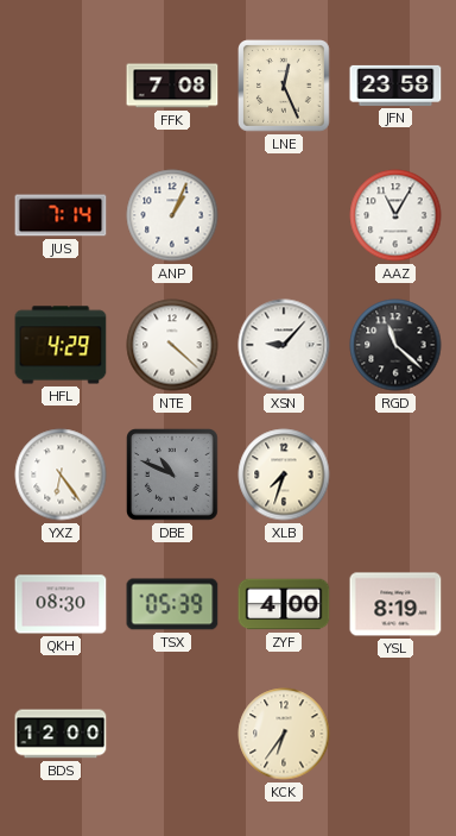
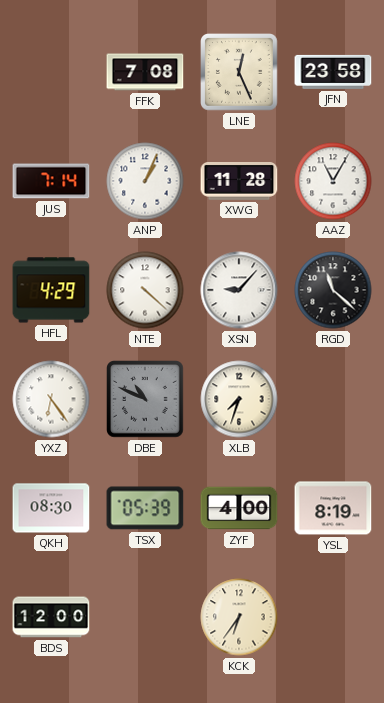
XWG: none -> 11:28
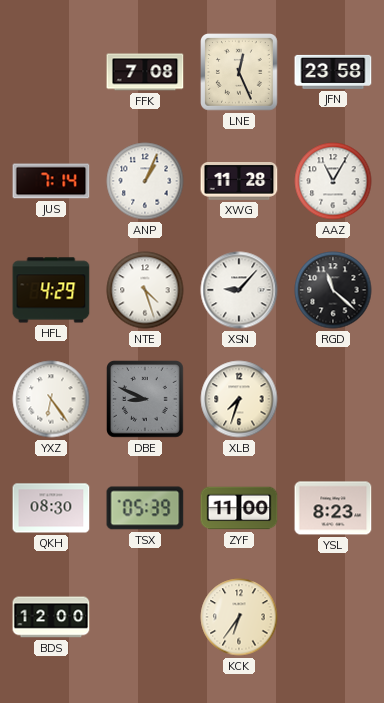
NTE: 4:22 -> 4:27
DBE: 10:49 -> 8:49
ZYF: 4:00 -> 11:00
YSL: 8:19 -> 8:23
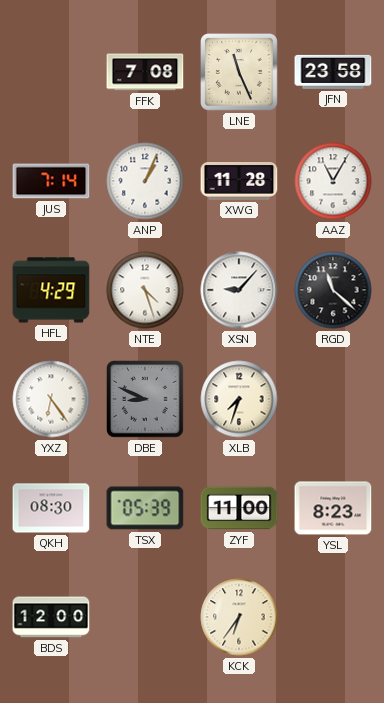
LNE: 12:26 -> 11:26
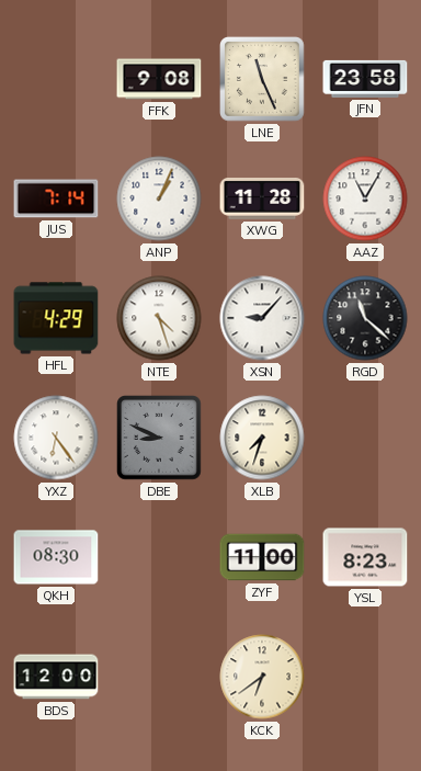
FFK: 7:08 -> 9:08
TSX: 05:39 -> none
KCK: 6:36 -> 6:39
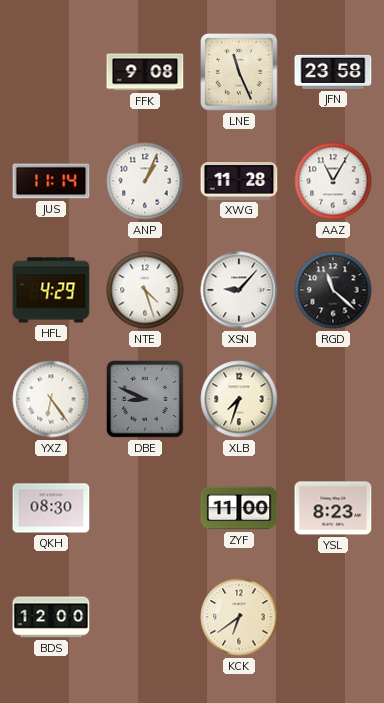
JUS: 7:14 -> 11:14
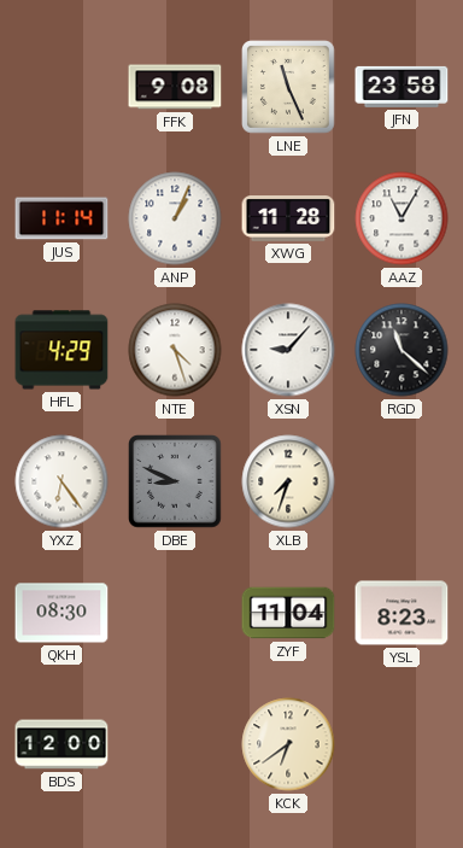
ZYF: 11:00 -> 11:04
